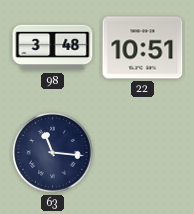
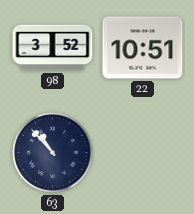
98: 3:48 -> 3:52
63: 11:16 -> 10:53
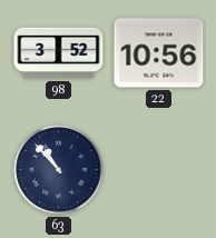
22: 10:51 -> 10:56
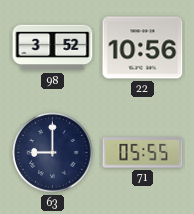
63: 10:53 -> 9:00
71: none -> 05:55
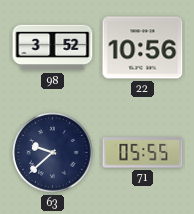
63: 9:00 -> 9:38
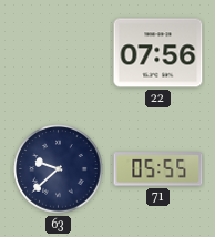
98: 3:52 -> none
22: 10:56 -> 07:56
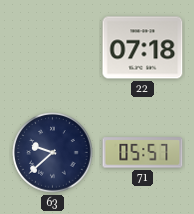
22: 07:56 -> 07:18
71: 05:55 -> 05:57
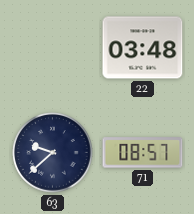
22: 07:18 -> 03:48
71: 05:57 -> 08:57
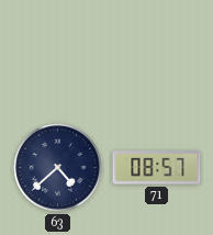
22: 03:48 -> none
63: 9:38 -> 4:38
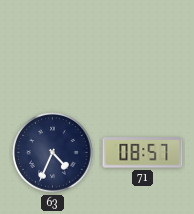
63: 4:38 -> 4:34
